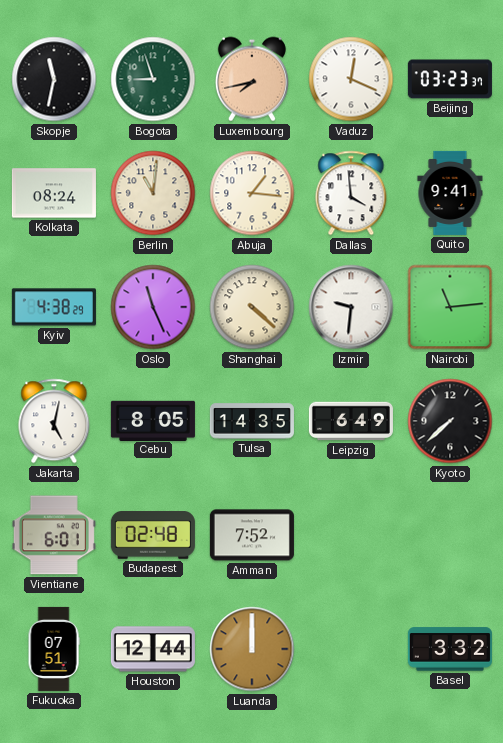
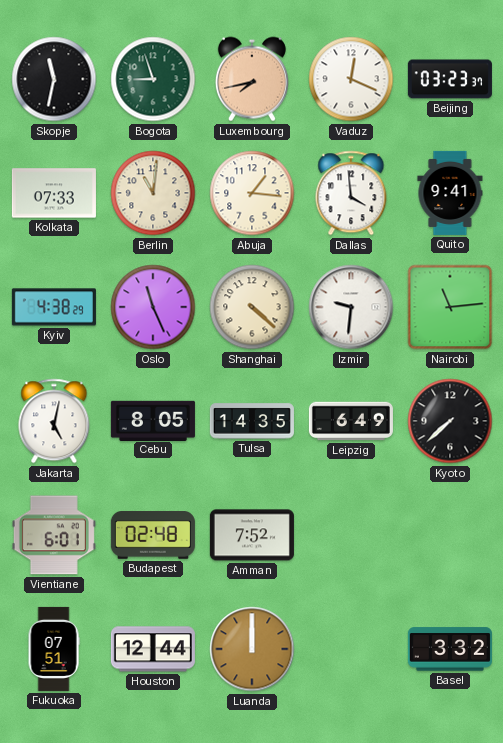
Kolkata: 08:24 -> 07:33
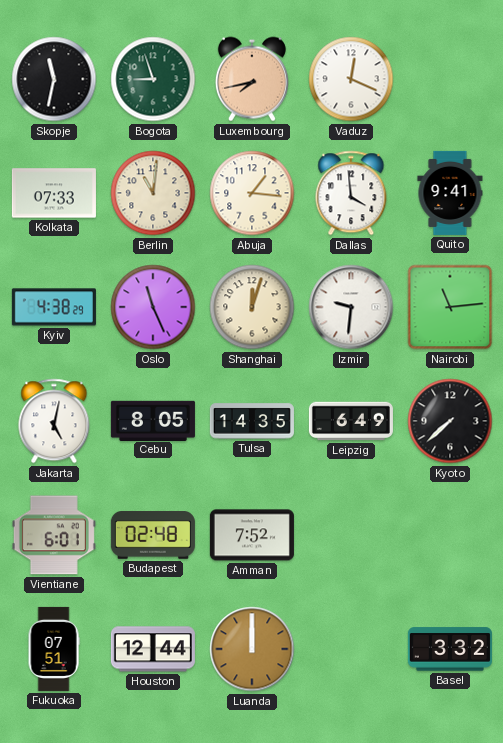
Beijing: 03:23 -> none
Shanghai: 4:22 -> 12:03
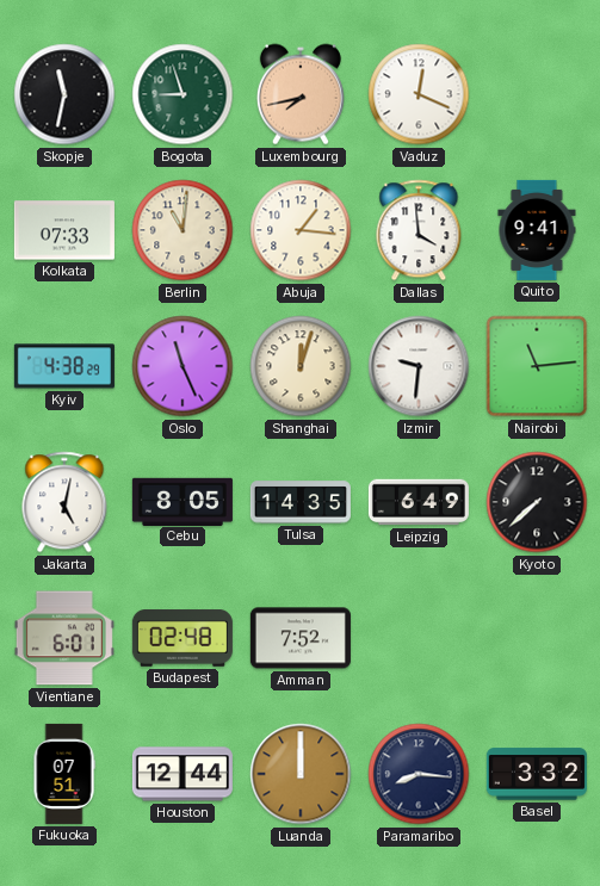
Paramaribo: none -> 8:16
